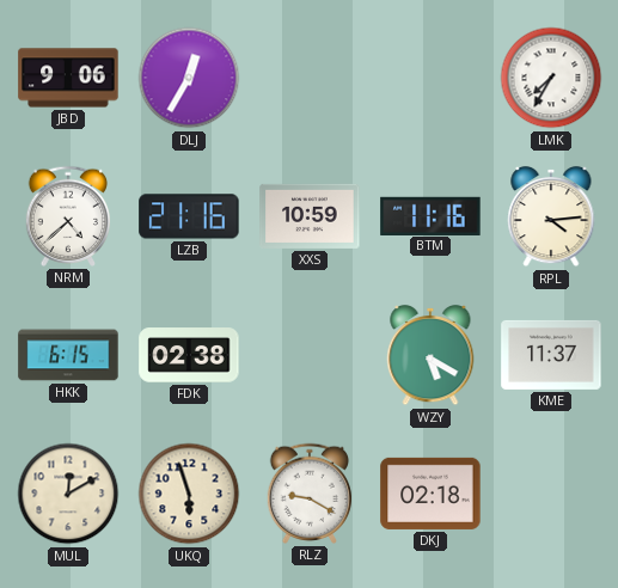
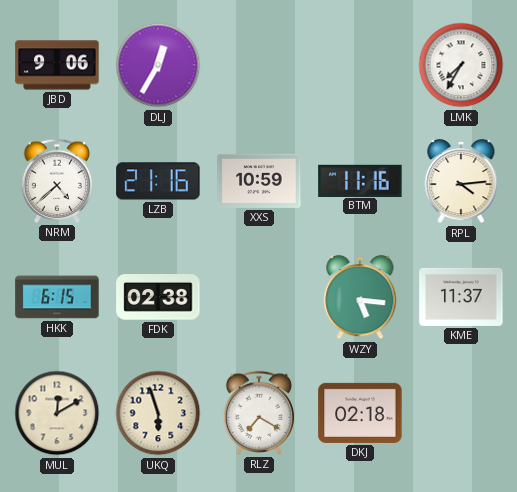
WZY: 5:20 -> 5:16
RLZ: 9:20 -> 7:20
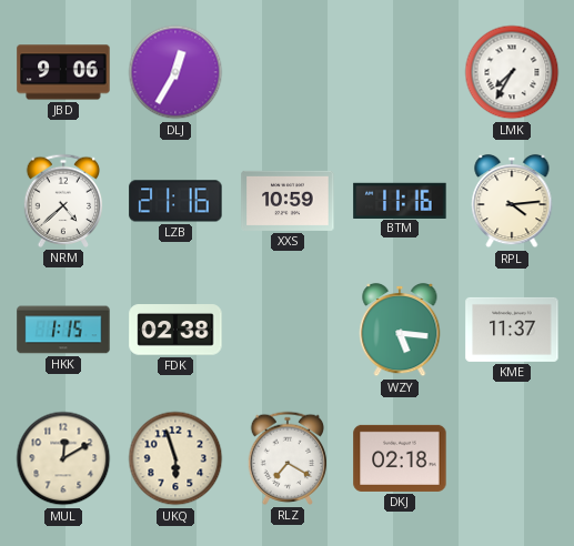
HKK: 6:15 -> 1:15
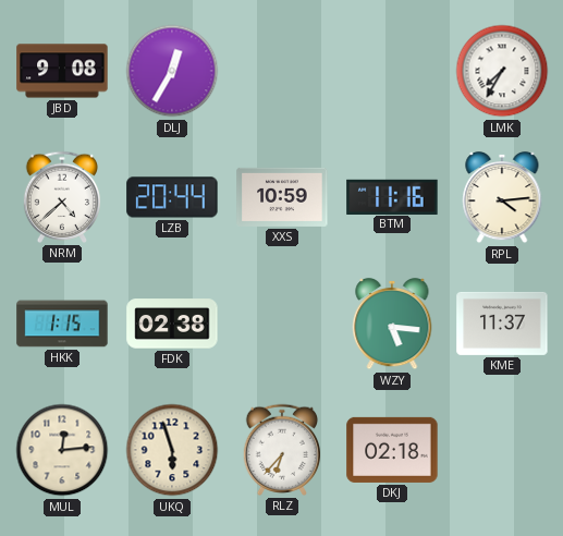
JBD: 9:06 -> 9:08
LZB: 21:16 -> 20:44
MUL: 12:10 -> 12:14
RLZ: 7:20 -> 6:37
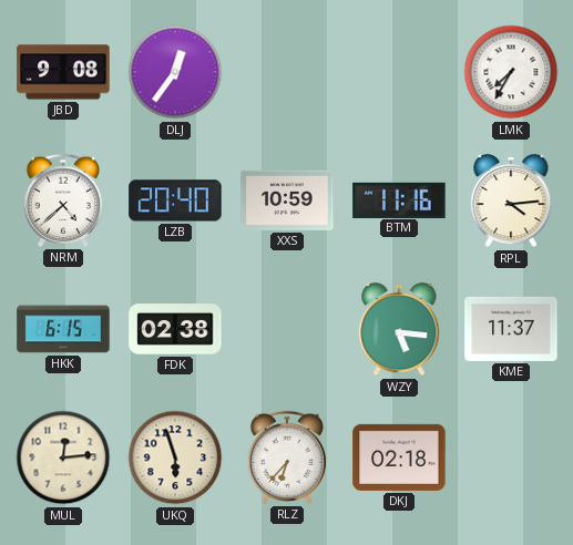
DLJ: 12:35 -> 12:36
LZB: 20:44 -> 20:40
HKK: 1:15 -> 6:15
